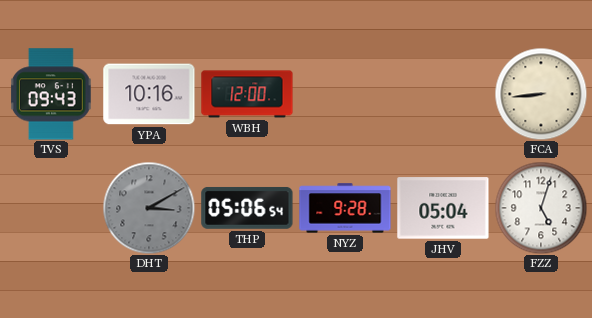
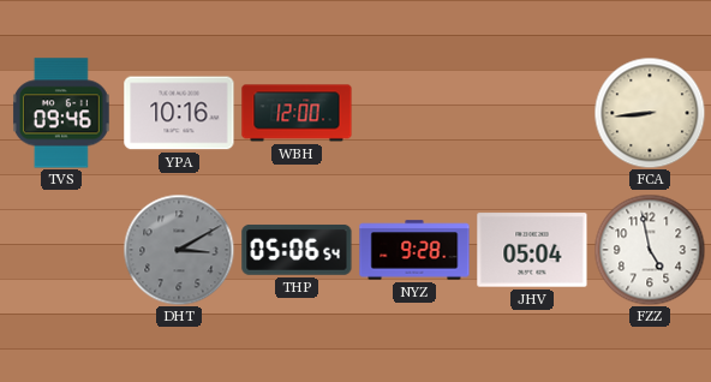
TVS: 09:43 -> 09:46
FZZ: 5:03 -> 4:58
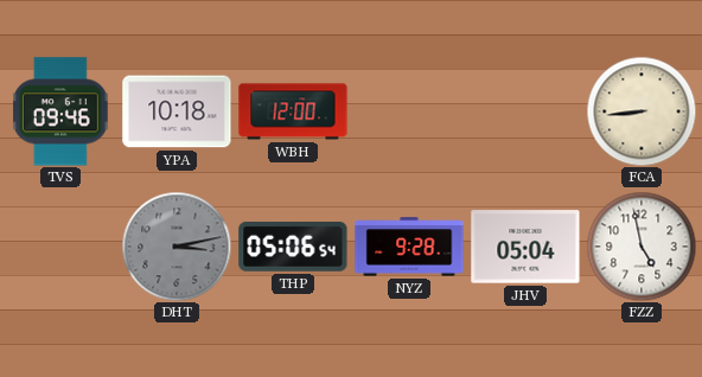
YPA: 10:16 -> 10:18
DHT: 3:10 -> 3:13
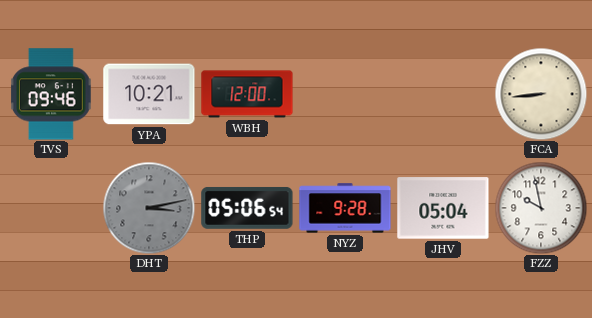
YPA: 10:18 -> 10:21
FZZ: 4:58 -> 9:58
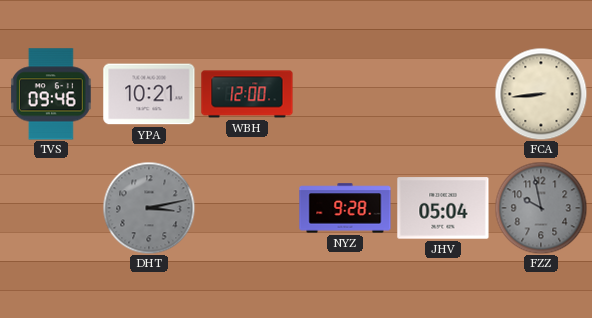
THP: 05:06 -> none
FZZ dial: white -> grey
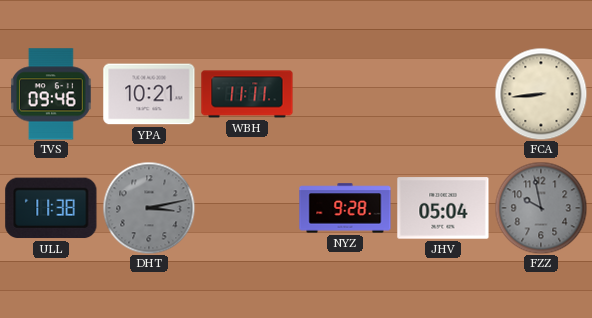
WBH: 12:00 -> 11:11
ULL: none -> 11:38
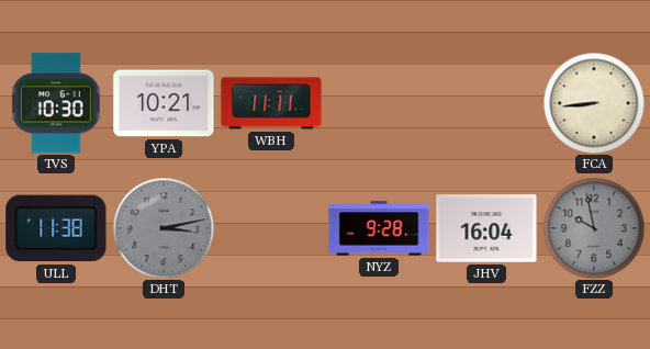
TVS: 09:46 -> 10:30
JHV: 05:04 -> 16:04
